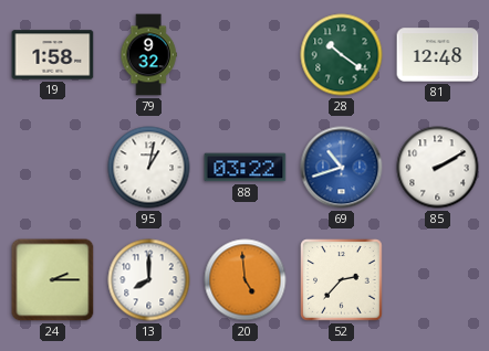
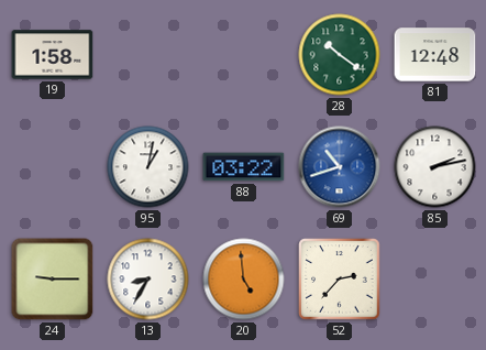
79: 9:32 -> none
85: 2:10 -> 2:13
24: 2:15 -> 9:15
13: 8:00 -> 8:35
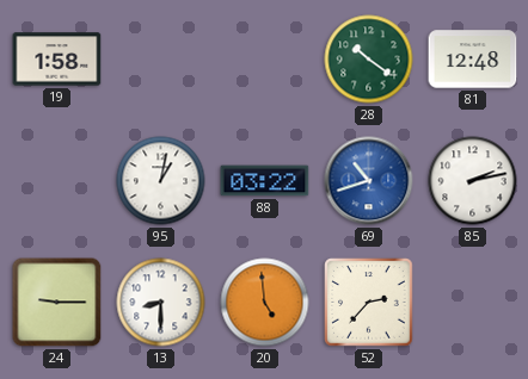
13: 8:35 -> 8:30
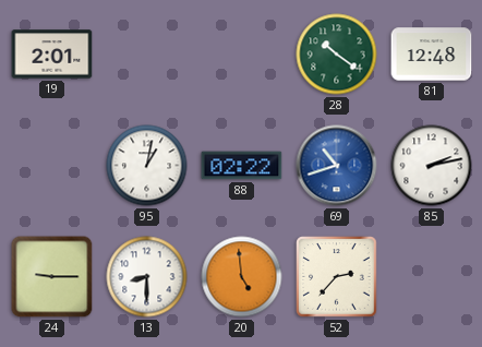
19: 1:58 -> 2:01
88: 03:22 -> 02:22
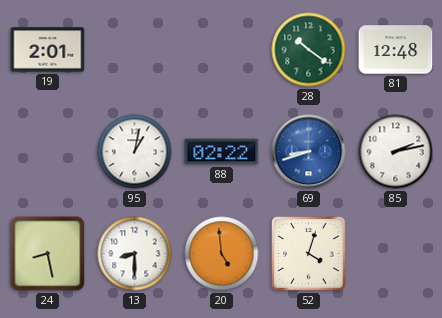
69: 10:42 -> 8:42
24: 9:15 -> 8:28
52: 2:37 -> 4:03
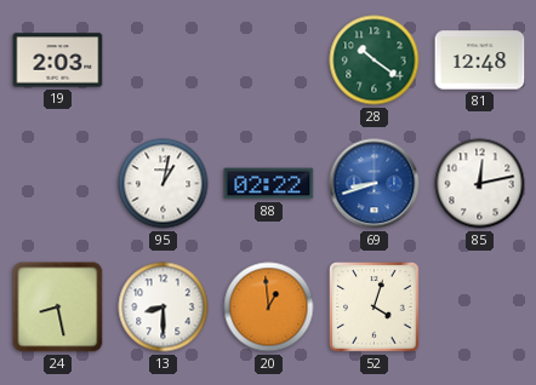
19: 2:01 -> 2:03
85: 2:13 -> 12:13
20: 4:59 -> 12:59
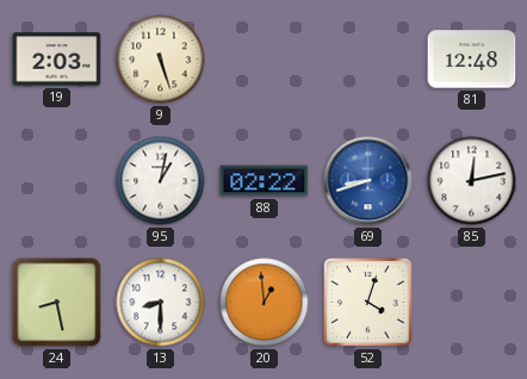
9: none -> 5:27
28: 10:21 -> none
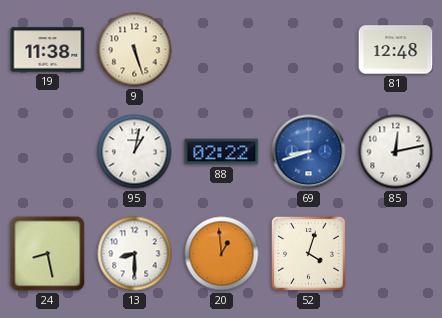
19: 2:03 -> 11:38
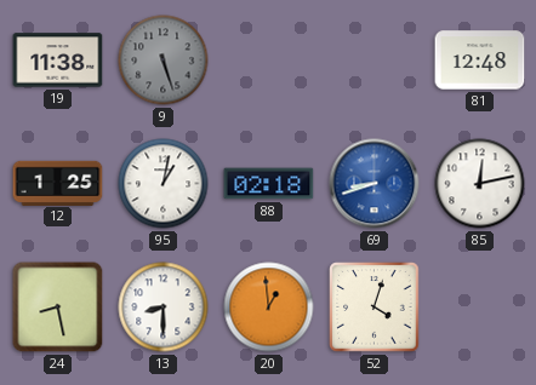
9 dial: cream -> grey
12: none -> 1:25
88: 02:22 -> 02:18
